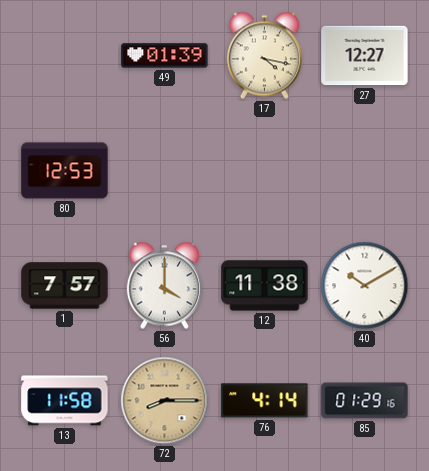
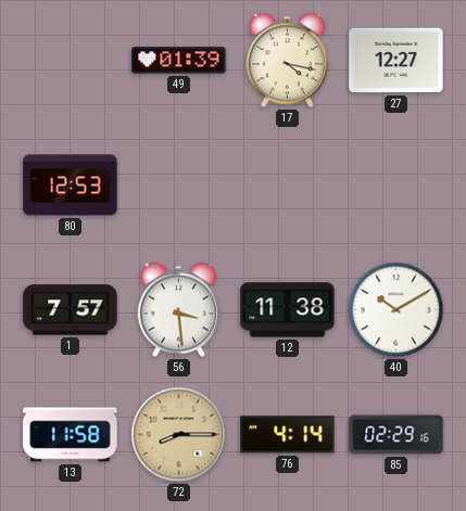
56: 4:00 -> 3:29
85: 01:29 -> 02:29
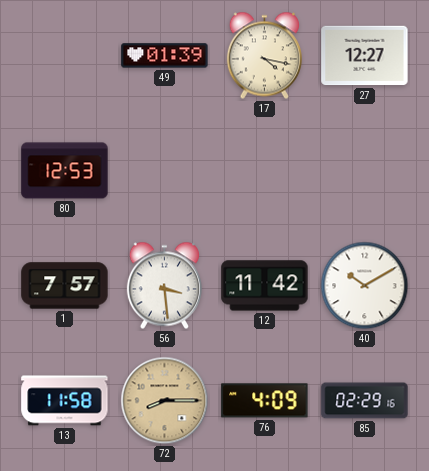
12: 11:38 -> 11:42
76: 4:14 -> 4:09
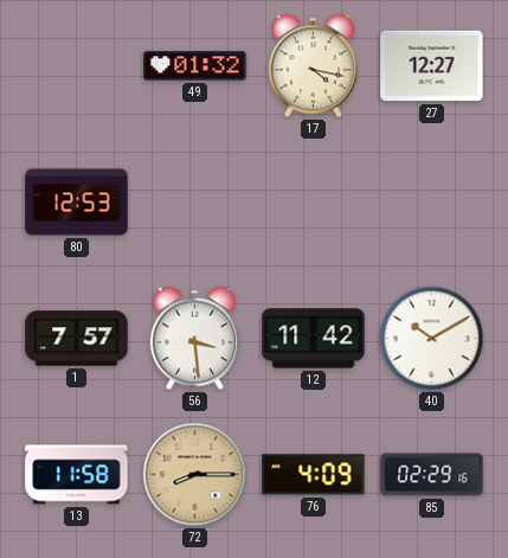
49: 01:39 -> 01:32
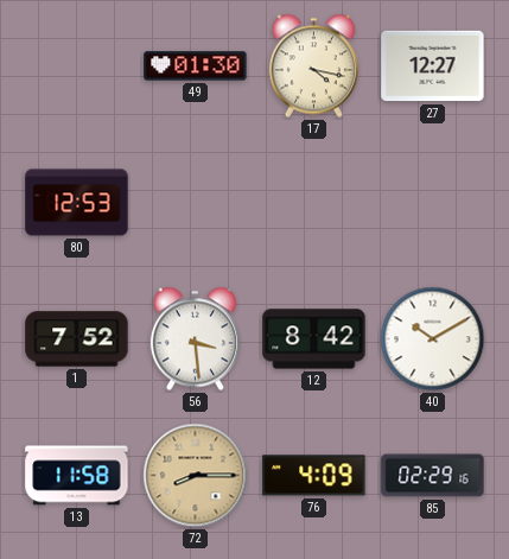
49: 01:32 -> 01:30
1: 7:57 -> 7:52
12: 11:42 -> 8:42
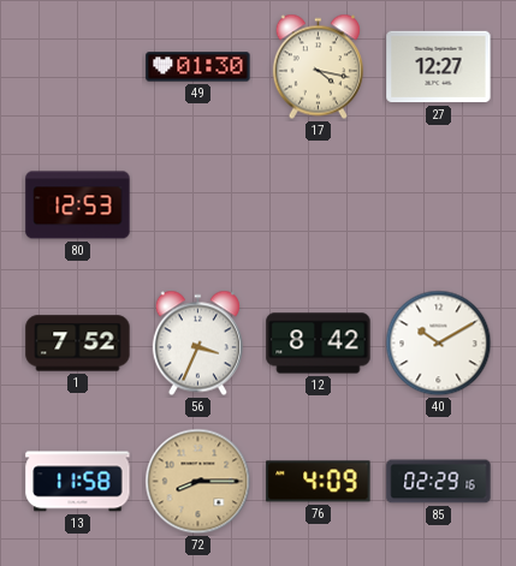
56: 3:29 -> 3:34
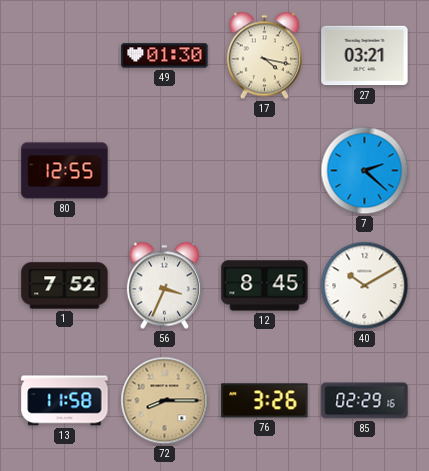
27: 12:27 -> 03:21
80: 12:53 -> 12:55
7: none -> 2:22
12: 8:42 -> 8:45
76: 4:09 -> 3:26
